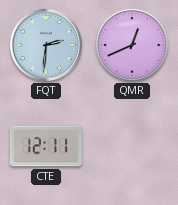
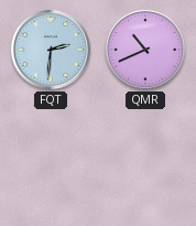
QMR: 12:41 -> 10:41
CTE: 12:11 -> none
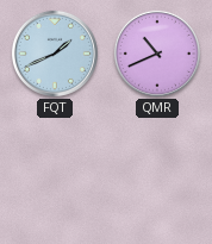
FQT: 2:31 -> 1:41
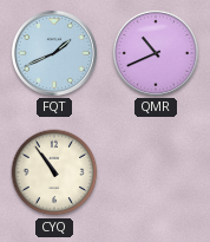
CYQ: none -> 10:54
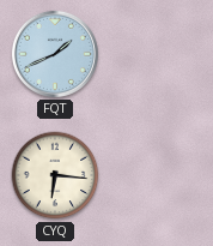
QMR: 10:41 -> none
CYQ: 10:54 -> 6:16
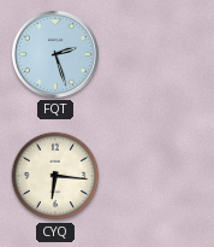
FQT: 1:41 -> 2:27
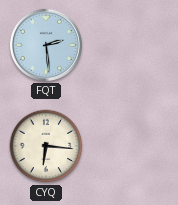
FQT: 2:27 -> 2:29
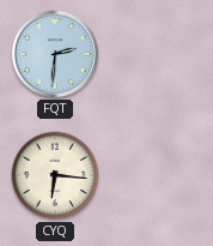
FQT: 2:29 -> 2:31
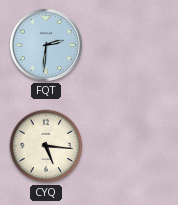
CYQ: 6:16 -> 5:16
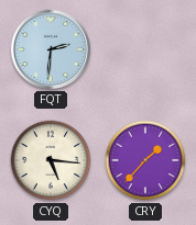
CRY: none -> 1:37
